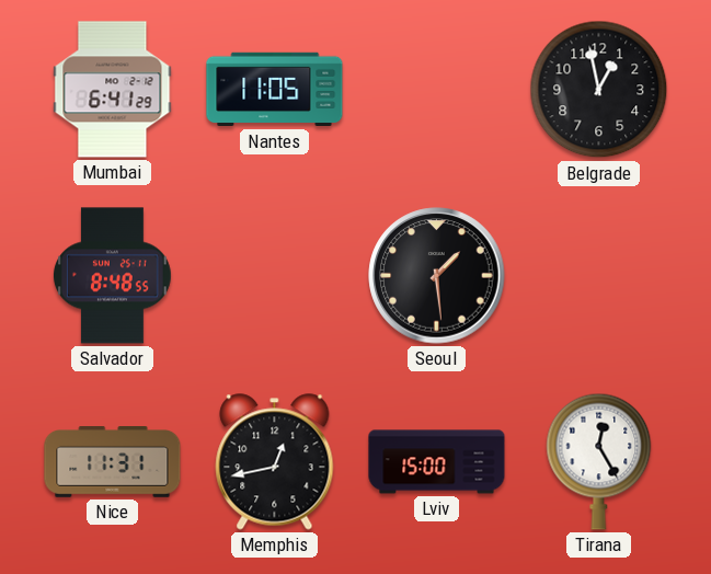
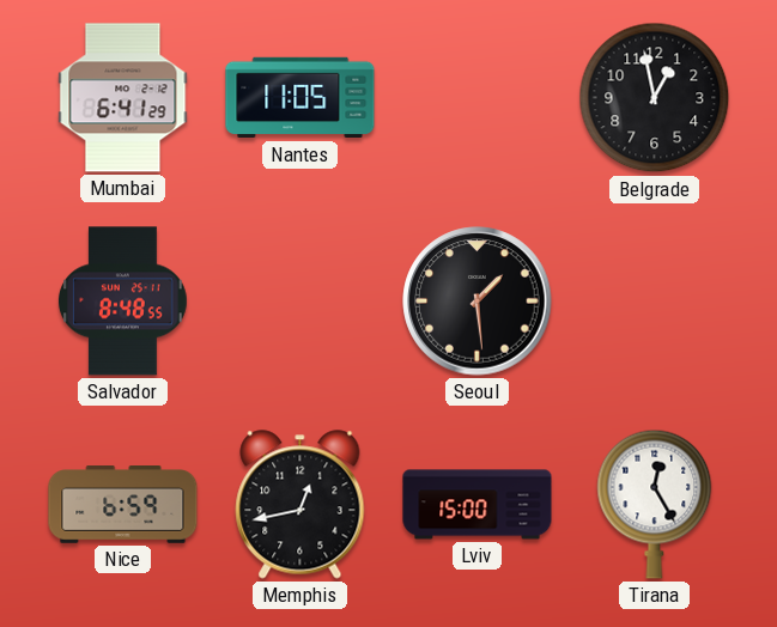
Nice: 11:31 -> 6:59
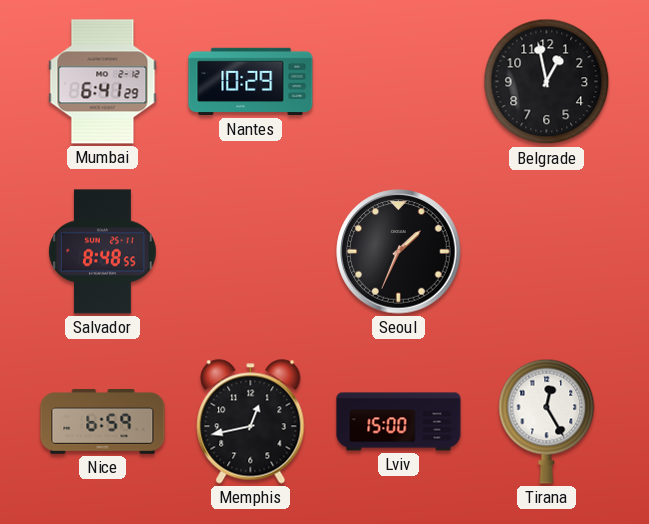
Nantes: 11:05 -> 10:29
Seoul: 1:29 -> 1:34
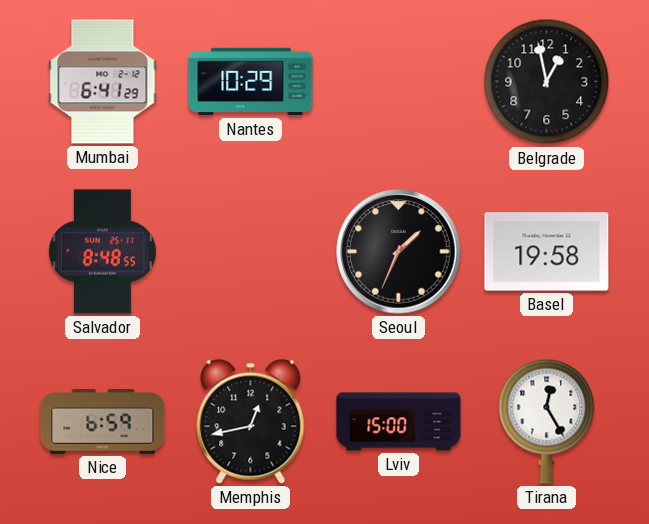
Basel: none -> 19:58
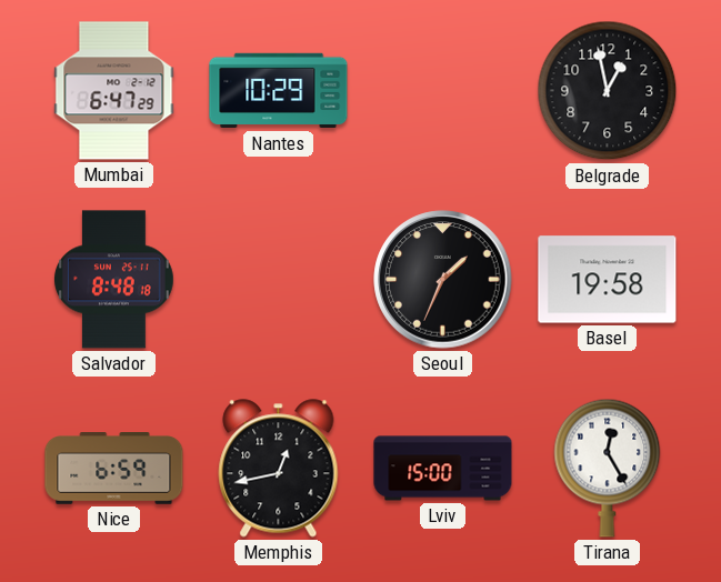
Mumbai: 6:41 -> 6:47
Salvador: 8:48:55 -> 8:48:18
